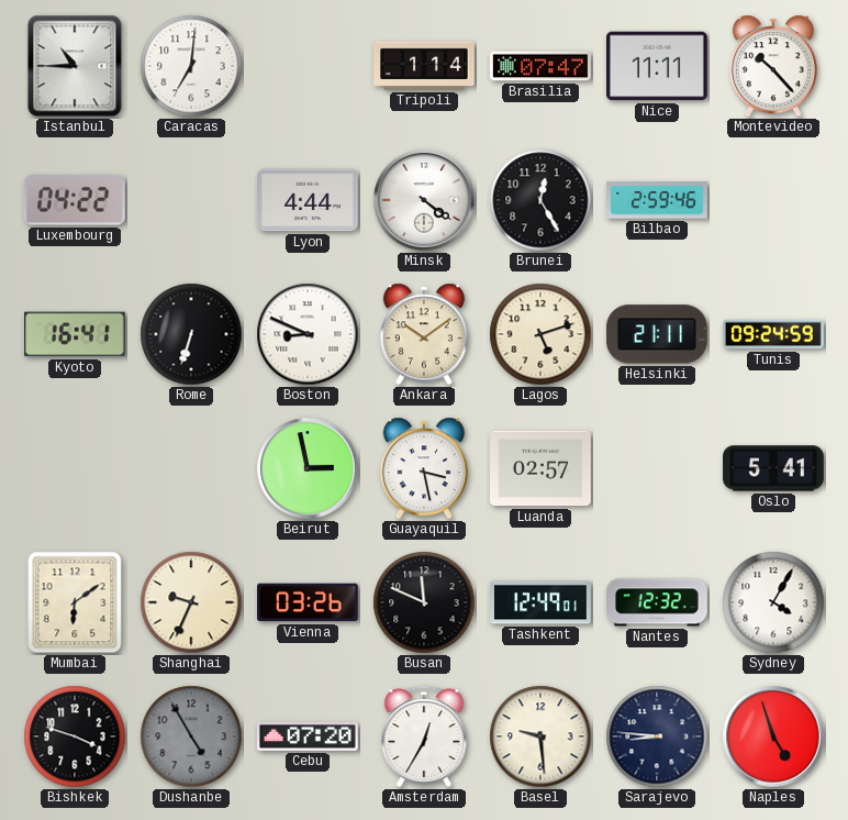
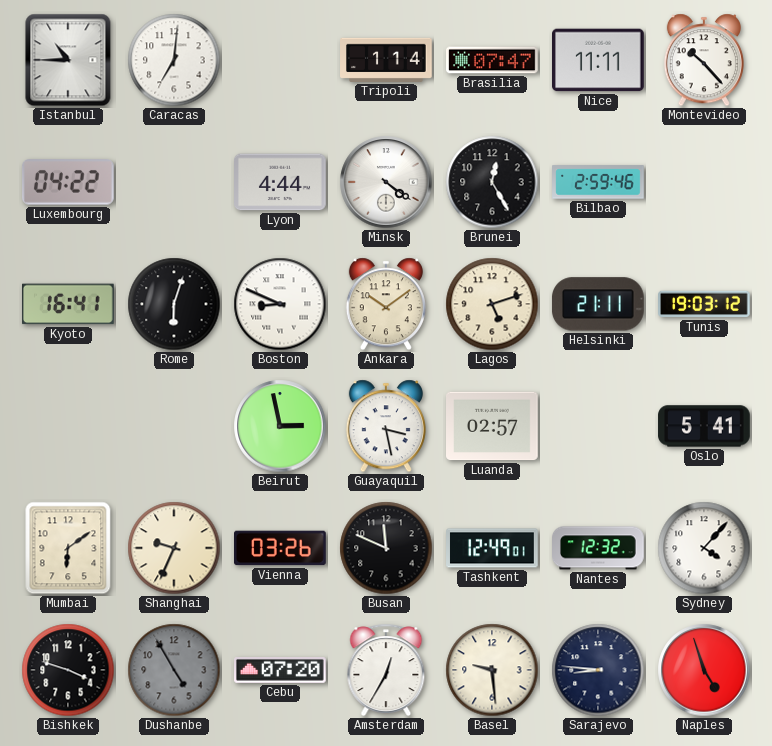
Rome: 6:33 -> 6:03
Tunis: 09:24 -> 19:03
Sydney: 4:05 -> 4:07
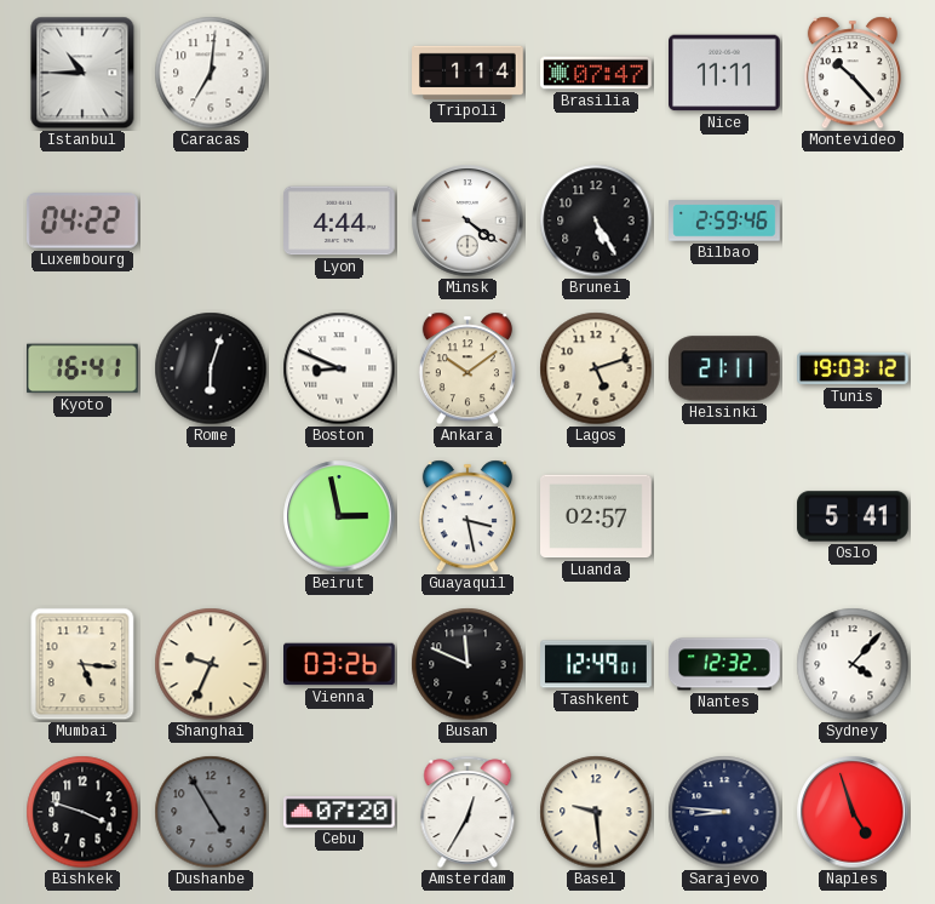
Brunei: 12:25 -> 5:25
Mumbai: 6:09 -> 5:16
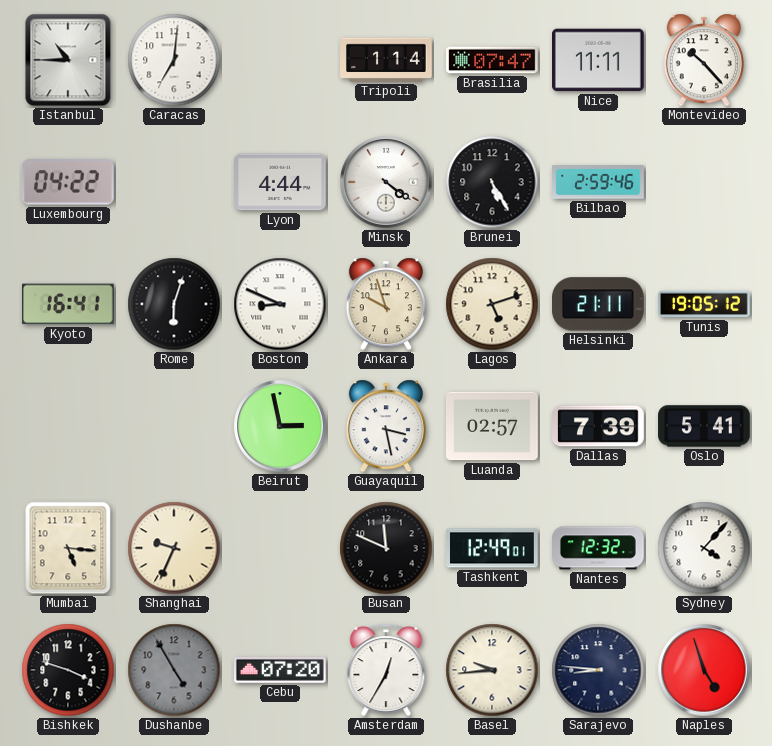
Ankara: 10:09 -> 9:57
Tunis: 19:03 -> 19:05
Dallas: none -> 7:39
Vienna: 03:26 -> none
Basel: 9:29 -> 9:44
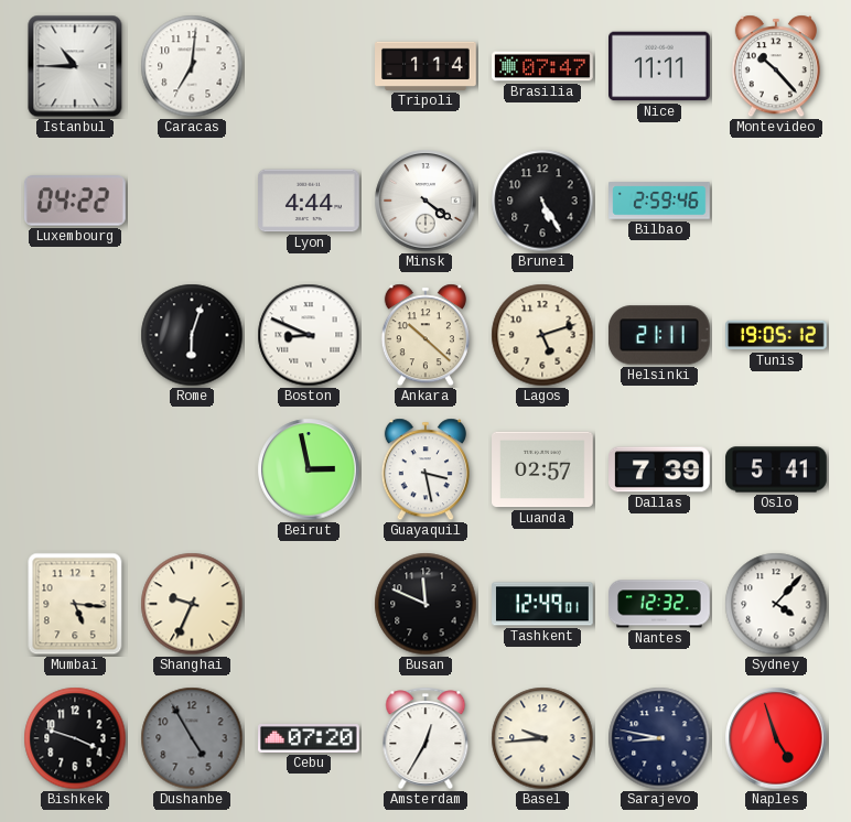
Kyoto: 16:41 -> none
Ankara: 9:57 -> 10:22
Sarajevo: 8:46 -> 8:47
